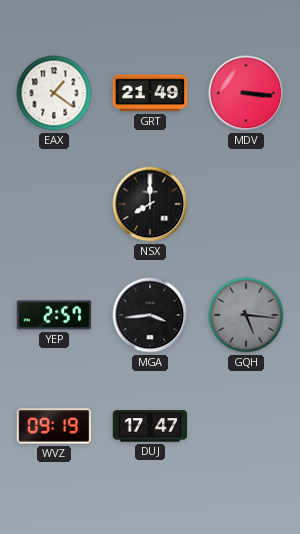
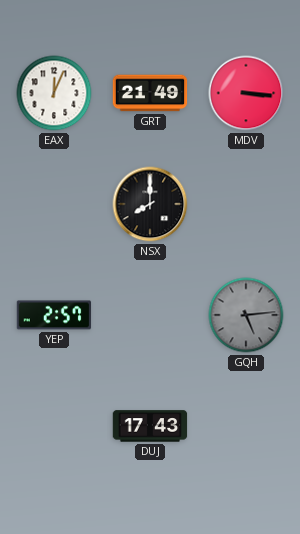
EAX: 1:21 -> 12:04
MGA: 3:44 -> none
GQH: 5:16 -> 5:14
WVZ: 09:19 -> none
DUJ: 17:47 -> 17:43
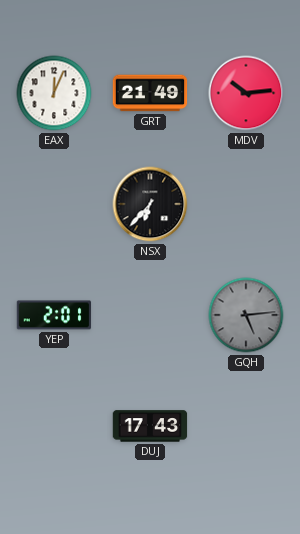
MDV: 3:16 -> 10:14
NSX: 8:00 -> 6:37
YEP: 2:57 -> 2:01
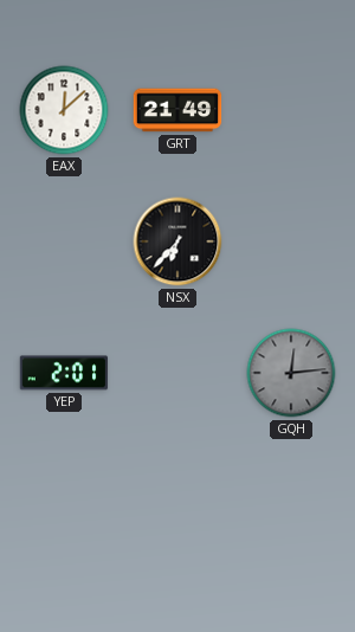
EAX: 12:04 -> 12:08
MDV: 10:14 -> none
GQH: 5:14 -> 12:14
DUJ: 17:43 -> none
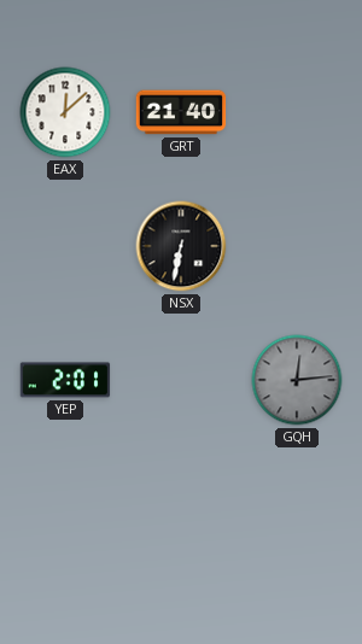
GRT: 21:49 -> 21:40
NSX: 6:37 -> 6:32
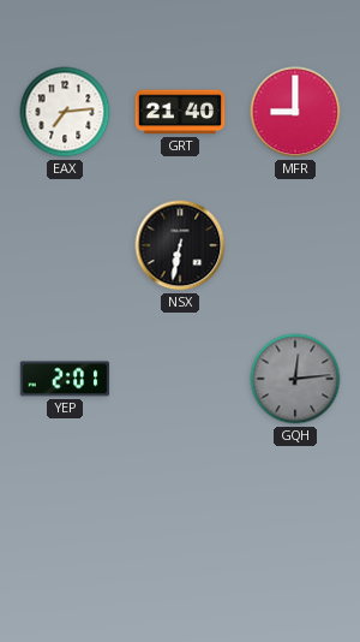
EAX: 12:08 -> 7:14
MFR: none -> 9:00
